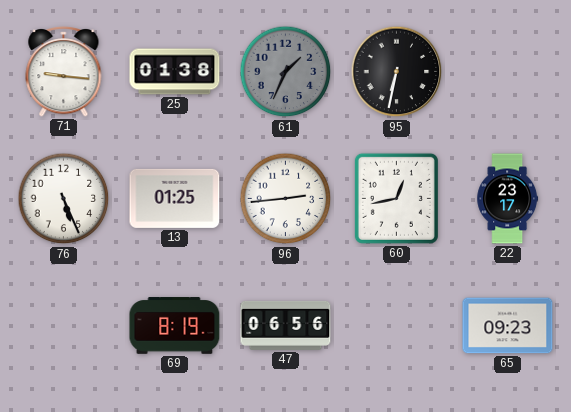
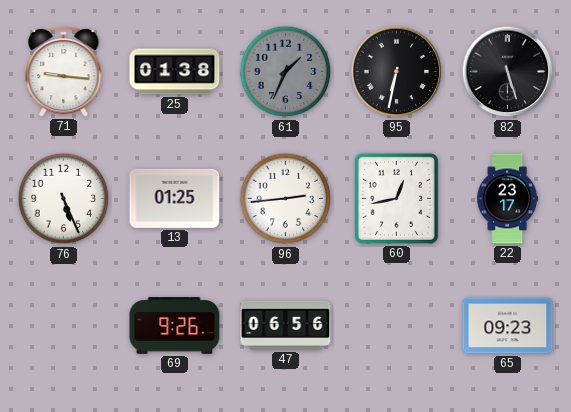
82: none -> 5:27
69: 8:19 -> 9:26
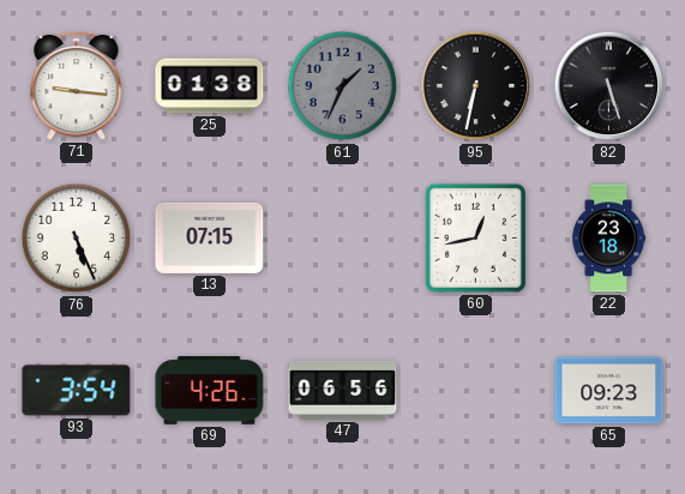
13: 01:25 -> 07:15
96: 2:44 -> none
22: 23:17 -> 23:18
93: none -> 3:54
69: 9:26 -> 4:26
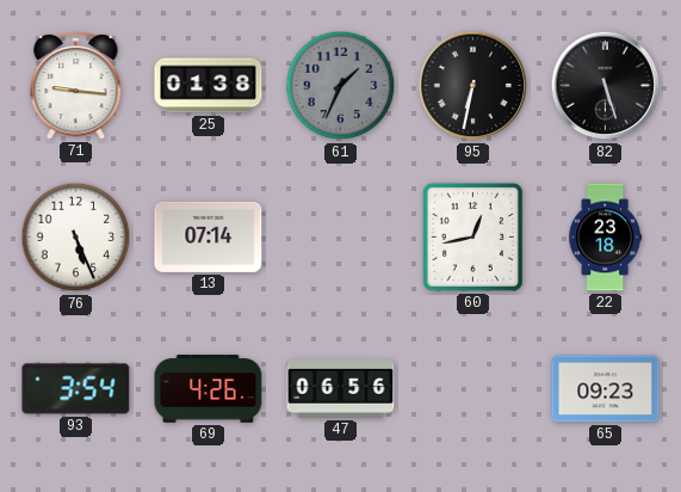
13: 07:15 -> 07:14
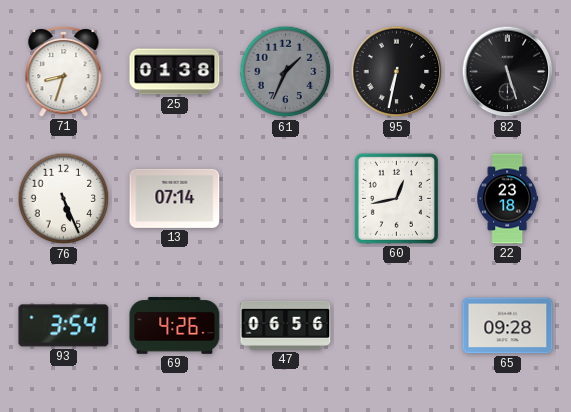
71: 9:16 -> 8:33
65: 09:23 -> 09:28
